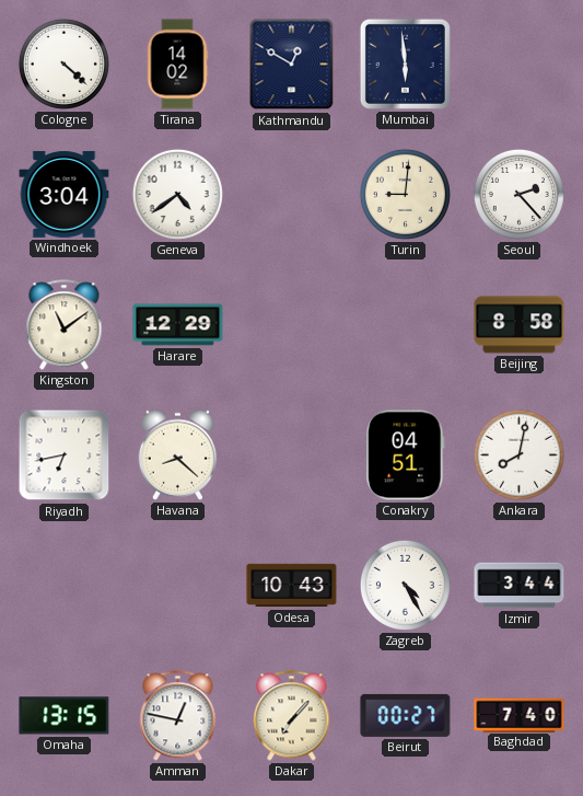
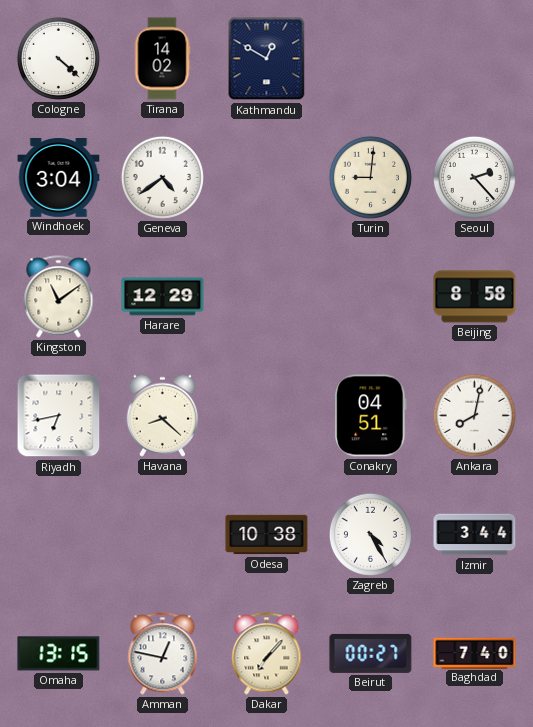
Mumbai: 5:59 -> none
Odesa: 10:43 -> 10:38
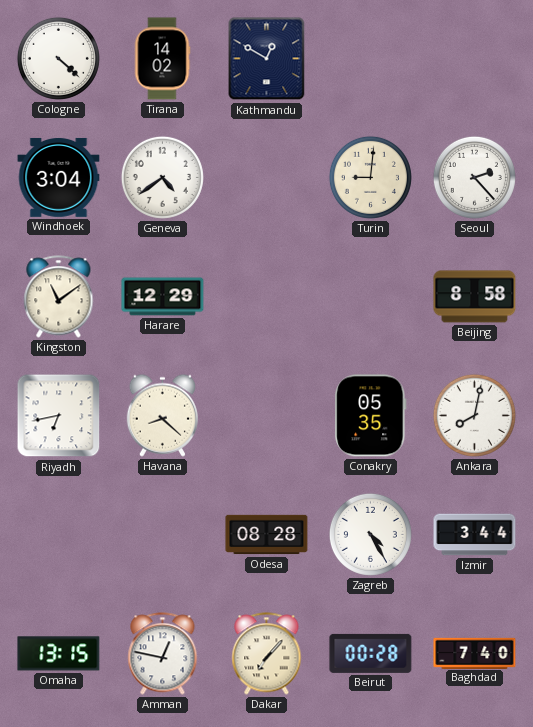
Conakry: 04:51 -> 05:35
Odesa: 10:38 -> 08:28
Beirut: 00:27 -> 00:28
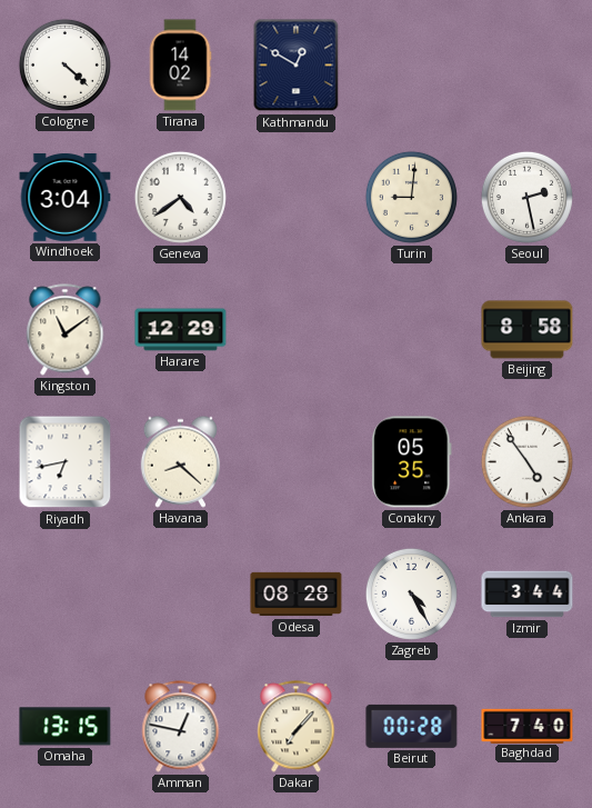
Seoul: 2:23 -> 2:28
Ankara: 8:02 -> 4:54
